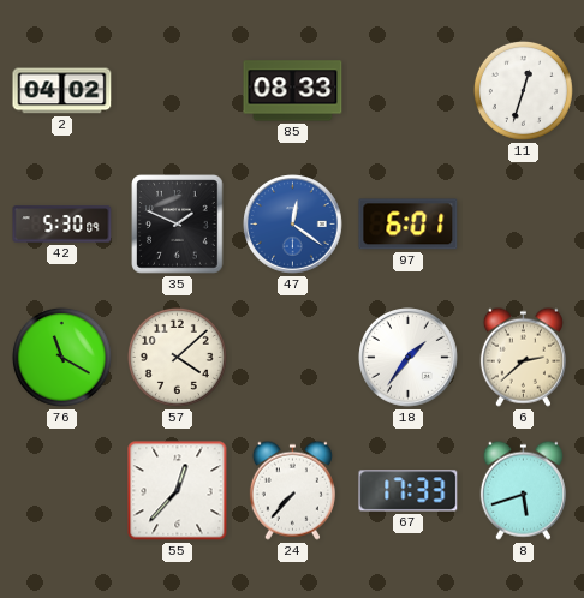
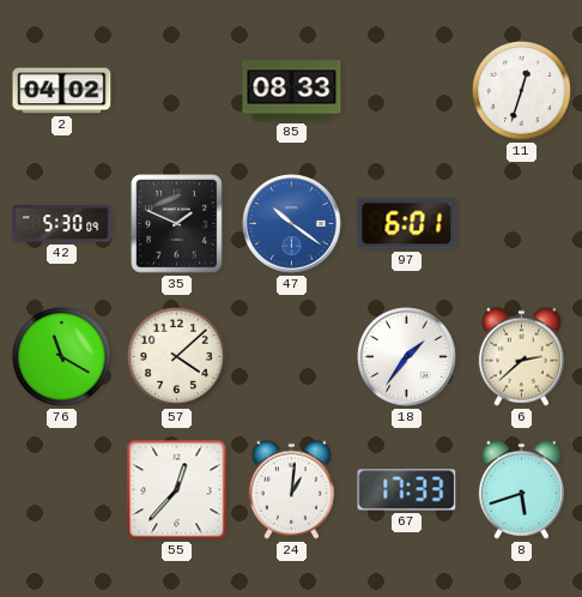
47: 12:21 -> 10:21
24: 7:37 -> 1:01
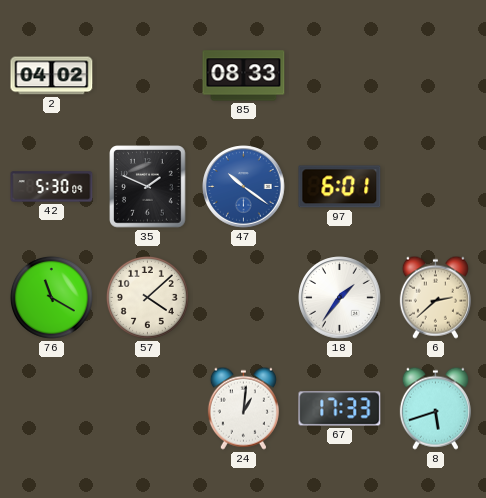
11: 12:33 -> none
55: 12:37 -> none
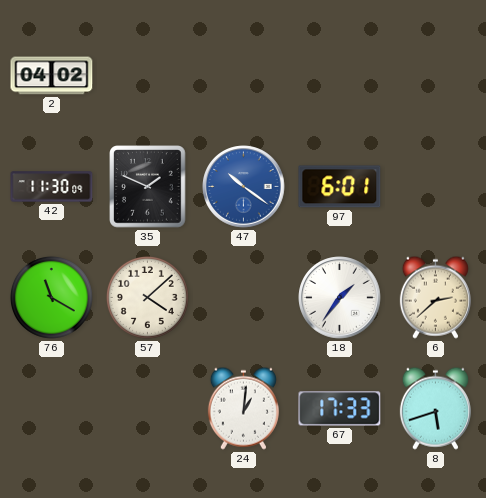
85: 08:33 -> none
42: 5:30 -> 11:30
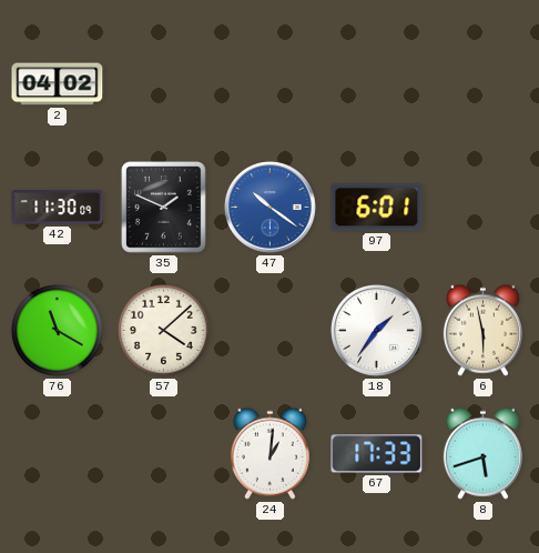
6: 2:38 -> 5:58
